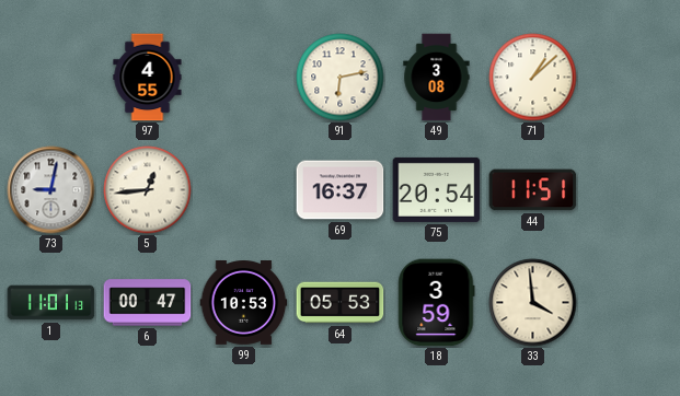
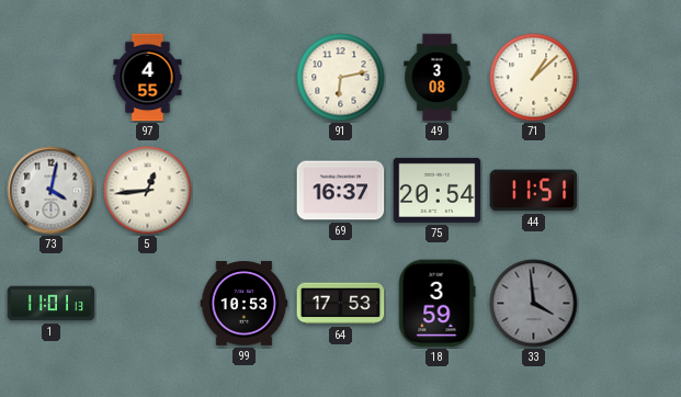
73: 9:02 -> 4:02
6: 00:47 -> none
64: 05:53 -> 17:53
33 dial: cream -> grey
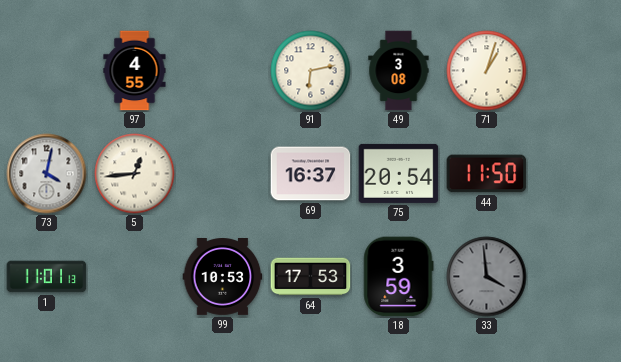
71: 1:08 -> 1:03
44: 11:51 -> 11:50
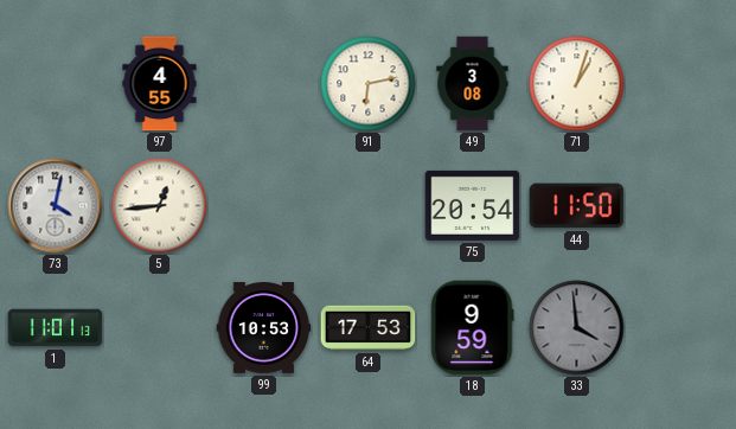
69: 16:37 -> none
18: 3:59 -> 9:59
